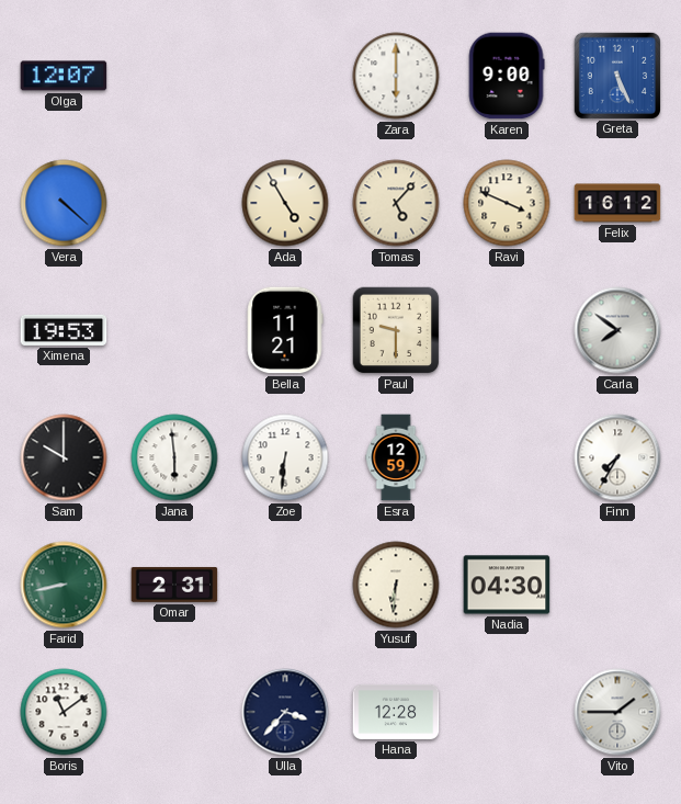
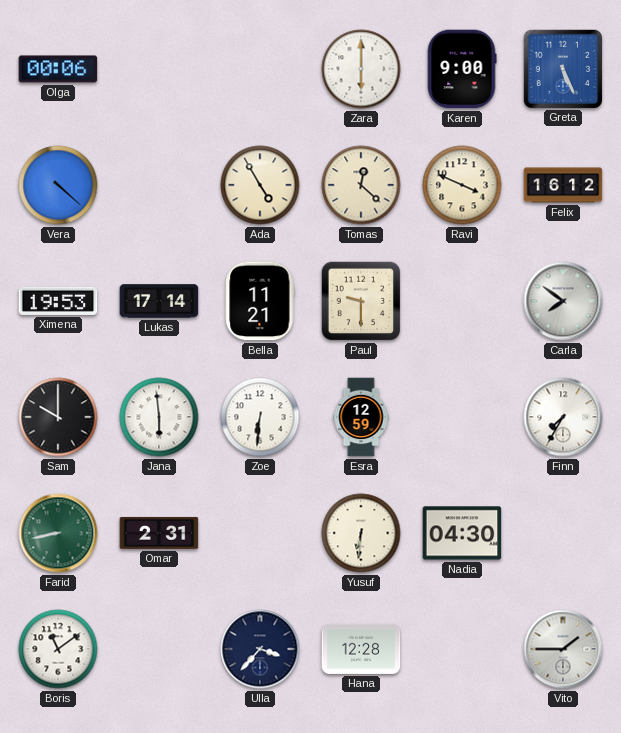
Olga: 12:07 -> 00:06
Tomas: 5:07 -> 12:22
Lukas: none -> 17:14
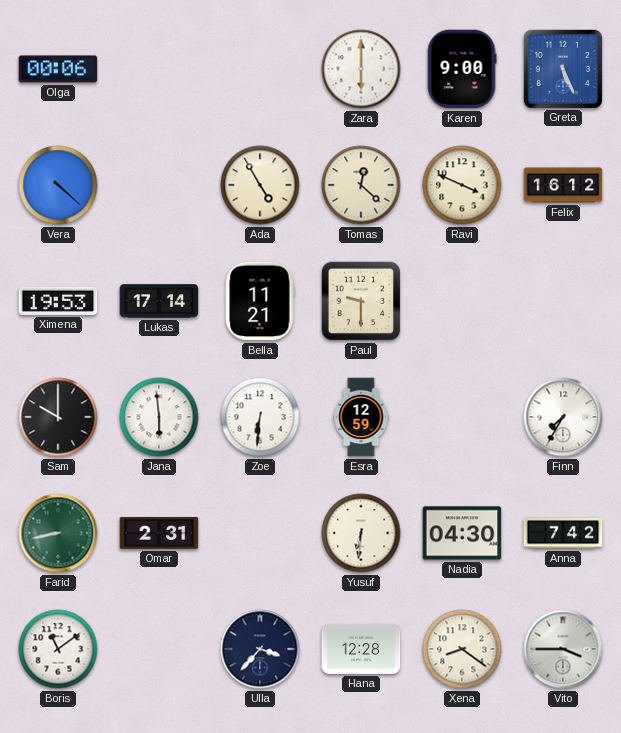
Carla: 7:51 -> none
Anna: none -> 7:42
Xena: none -> 8:21
Vito: 1:45 -> 3:45
